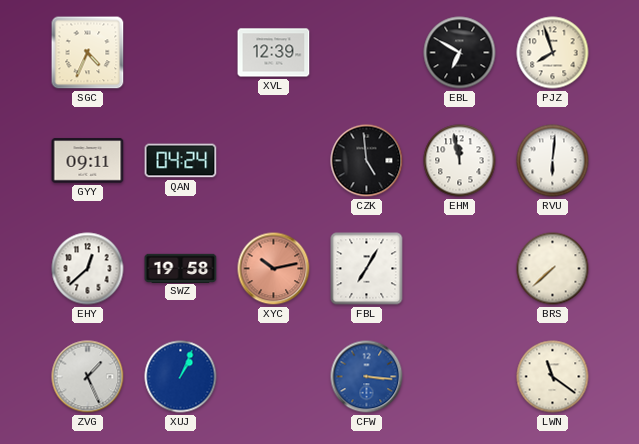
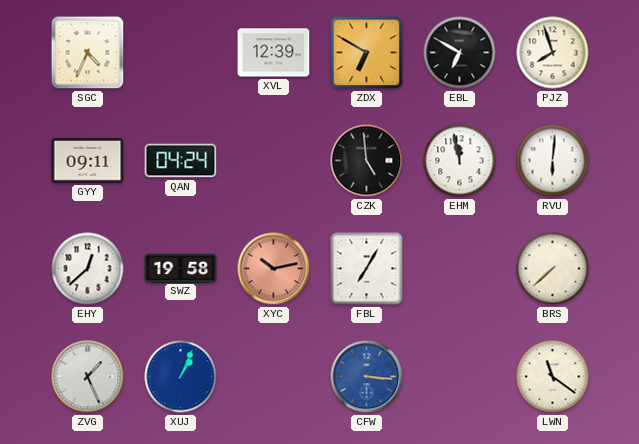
ZDX: none -> 6:50
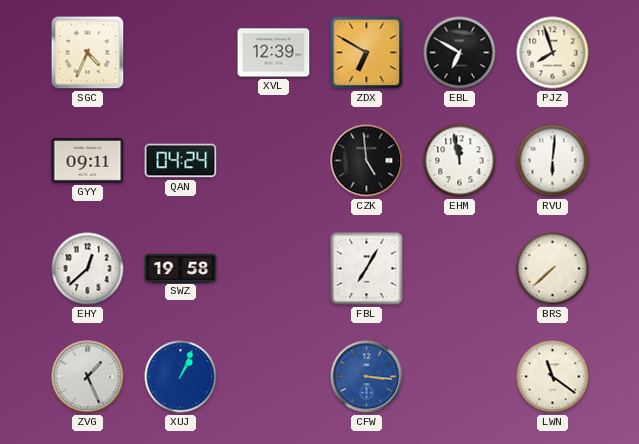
XYC: 10:13 -> none
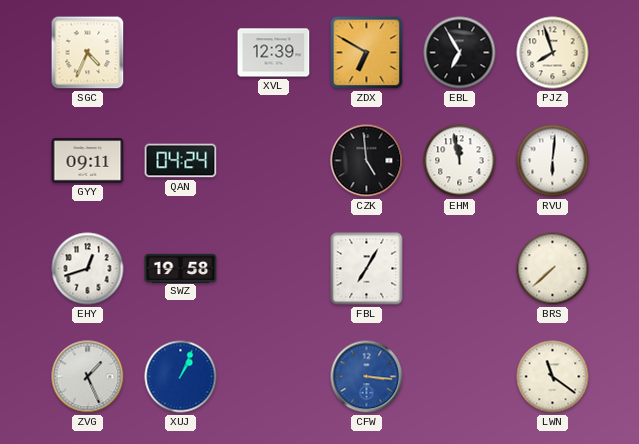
EBL: 6:50 -> 6:55
EHY: 12:38 -> 12:42
